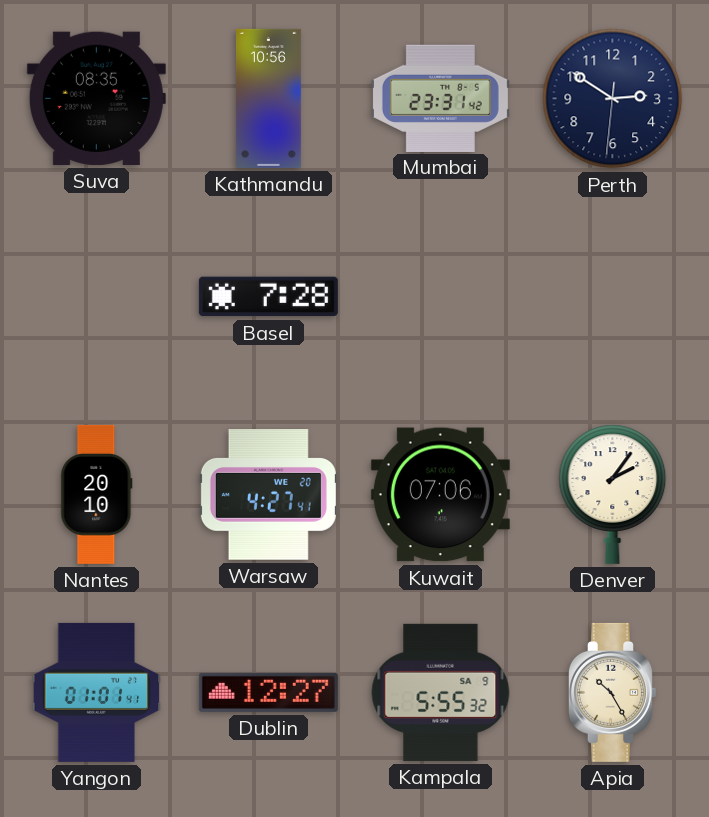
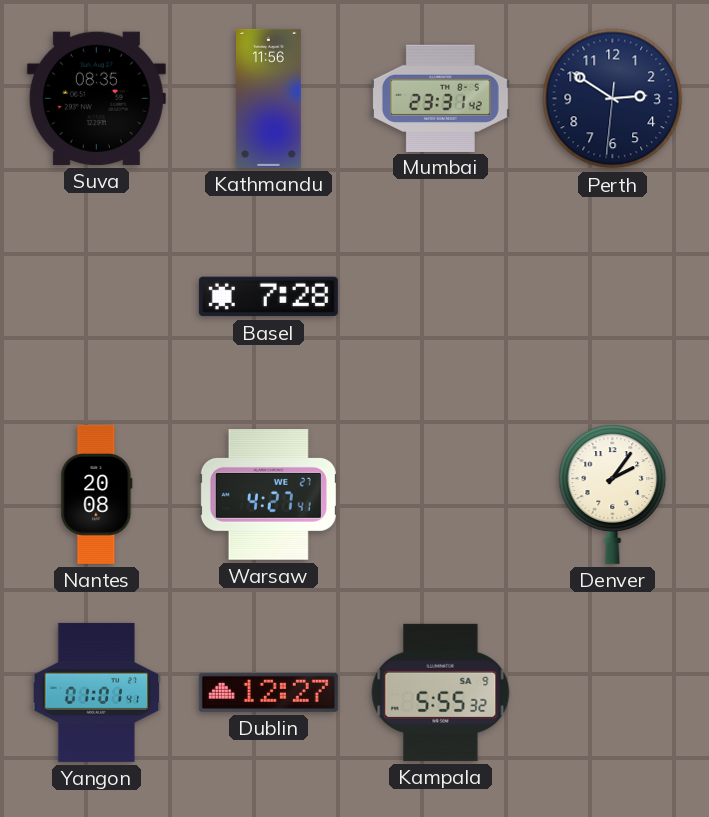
Kathmandu: 10:56 -> 11:56
Nantes: 20:10 -> 20:08
Warsaw date: WE 20 -> WE 27
Kuwait: 07:06 -> none
Apia: 10:25 -> none
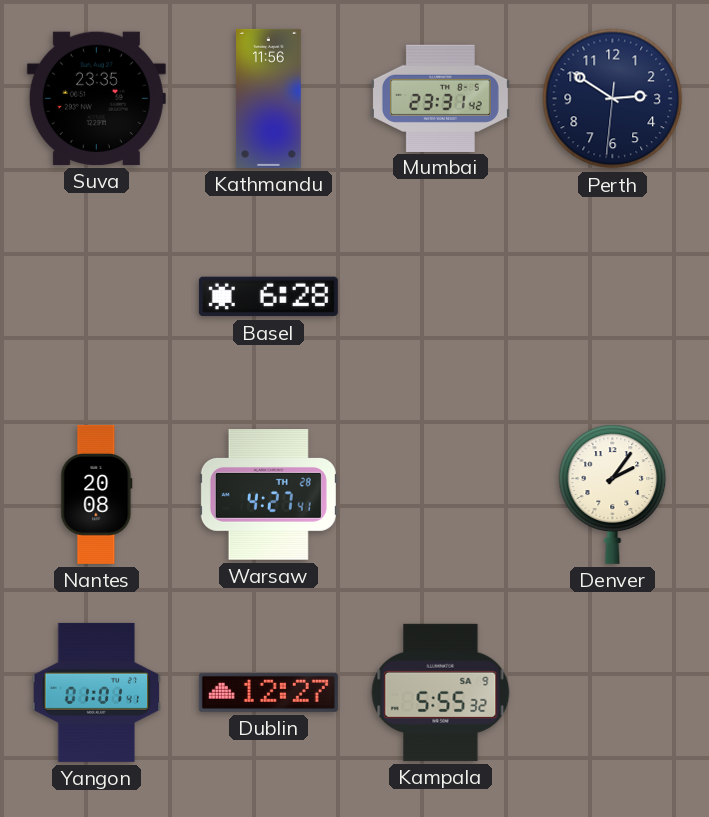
Suva: 08:35 -> 23:35
Basel: 7:28 -> 6:28
Warsaw date: WE 27 -> TH 28
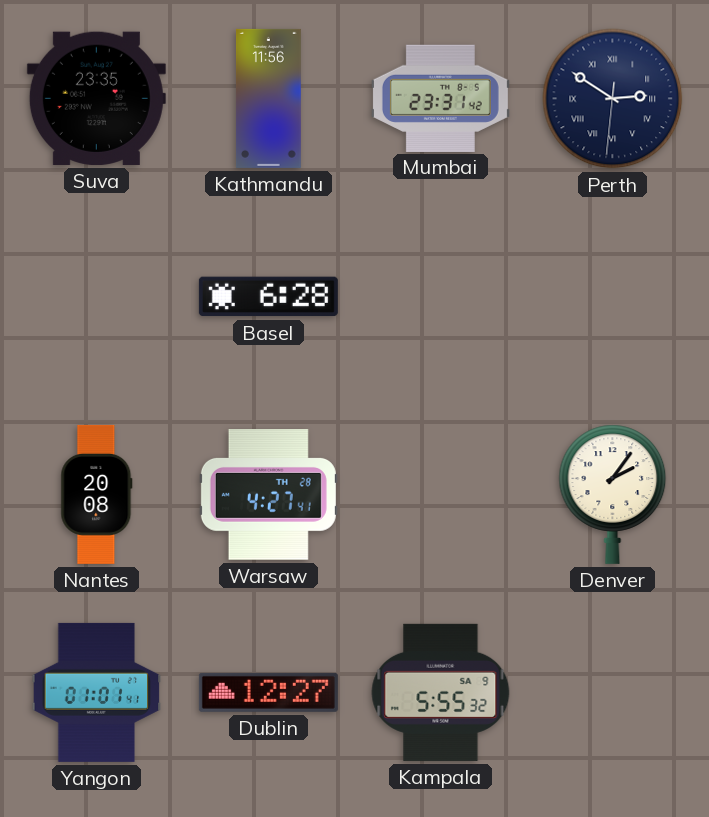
Perth numerals: Arabic -> Roman
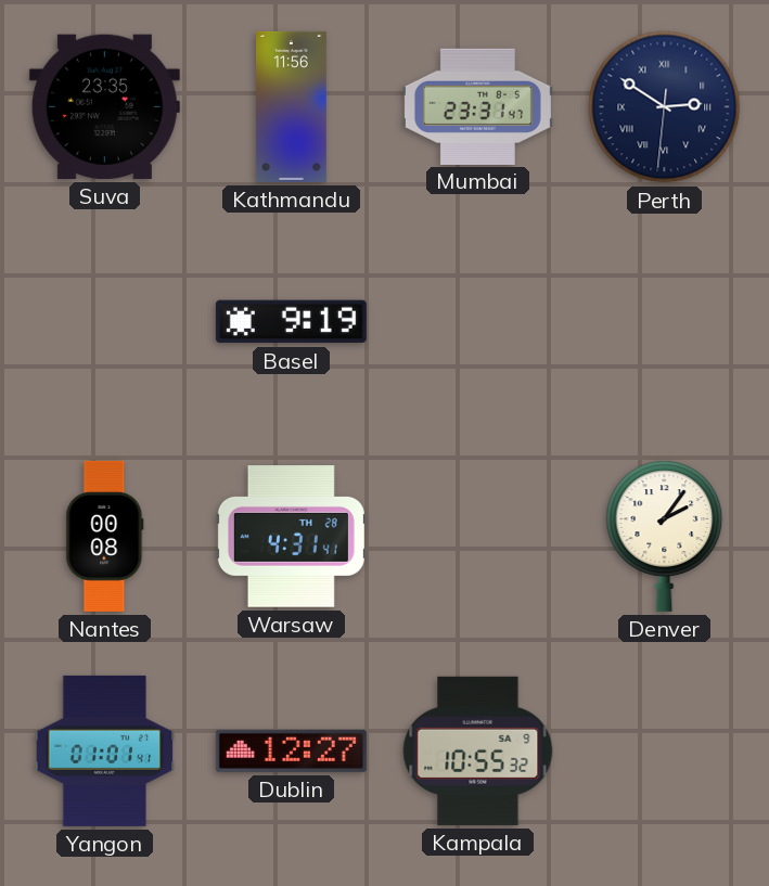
Mumbai: 23:31:42 -> 23:31:47
Basel: 6:28 -> 9:19
Nantes: 20:08 -> 00:08
Warsaw: 4:27 -> 4:31
Kampala: 5:55 -> 10:55
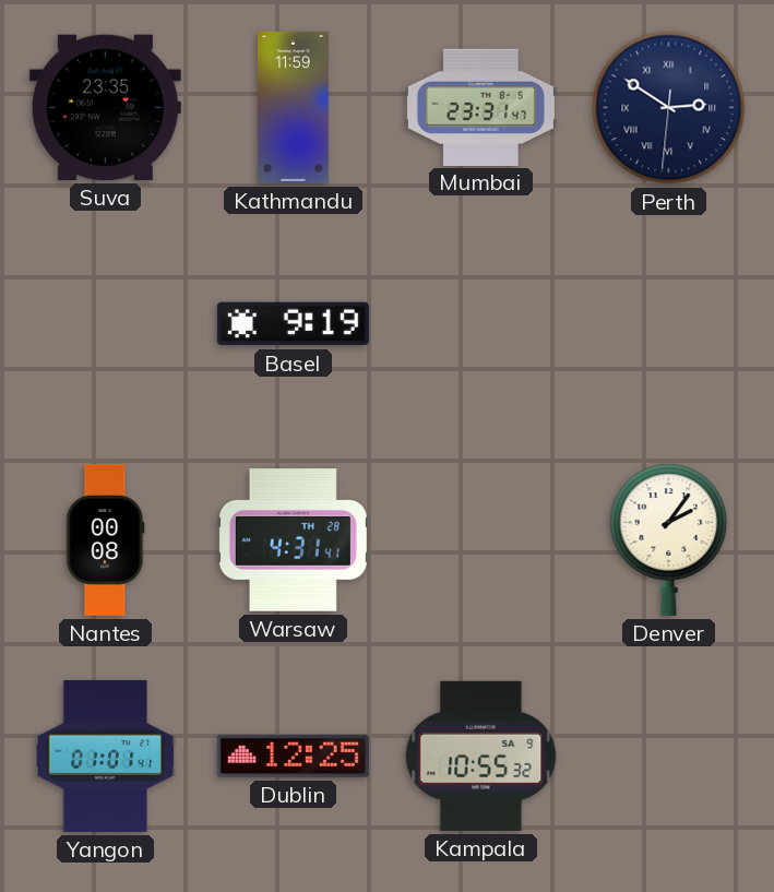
Kathmandu: 11:56 -> 11:59
Dublin: 12:27 -> 12:25
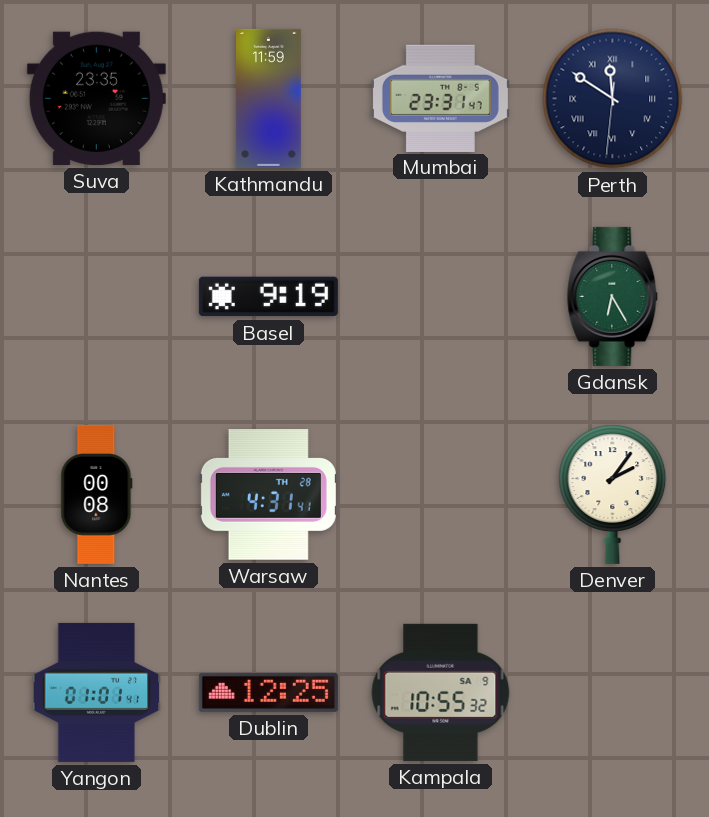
Perth: 2:50 -> 11:50
Gdansk: none -> 6:25
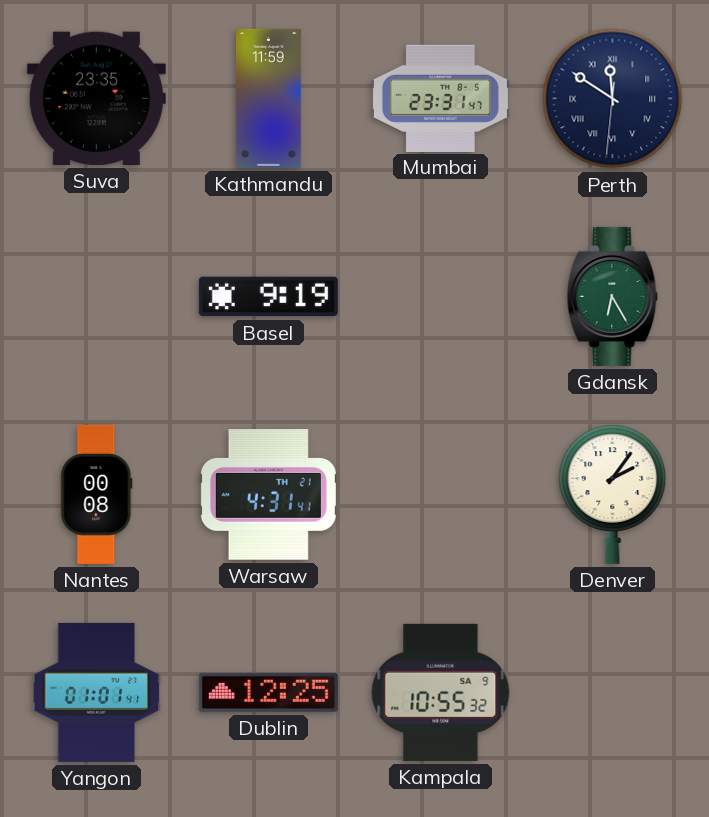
Warsaw date: TH 28 -> TH 21
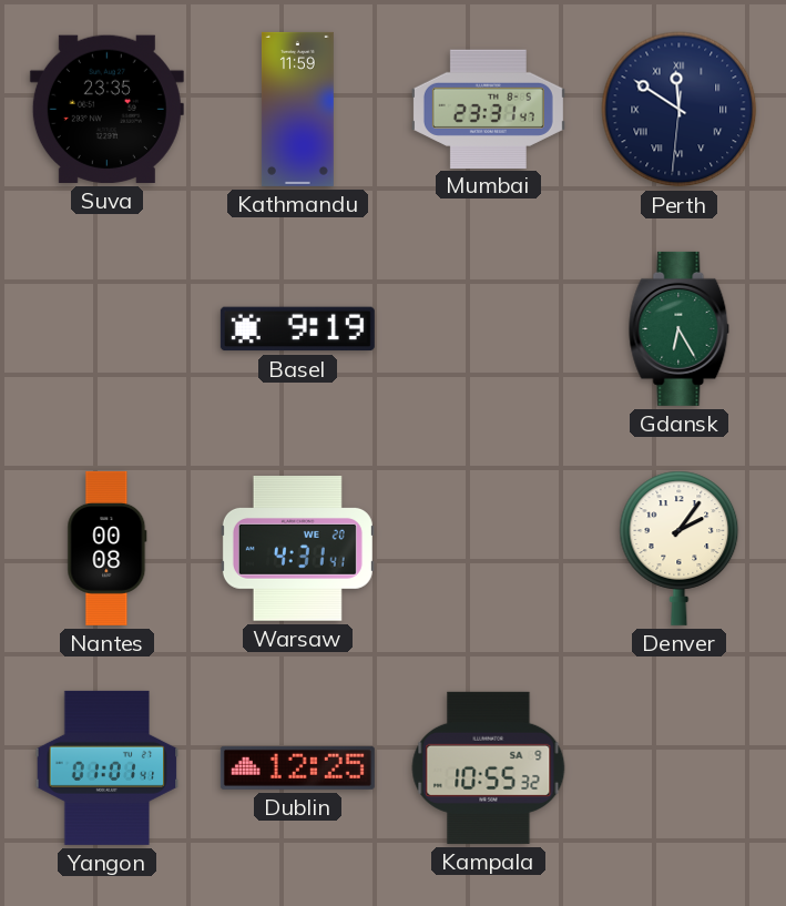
Warsaw date: TH 21 -> WE 20
